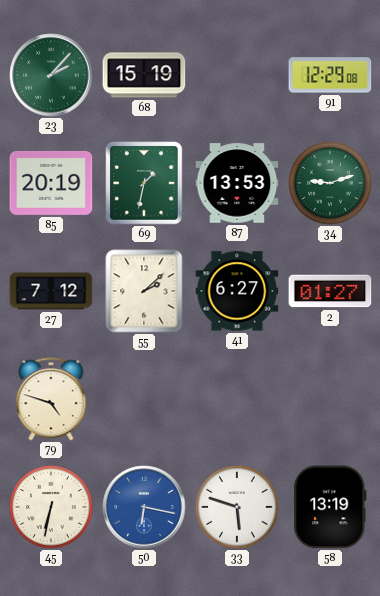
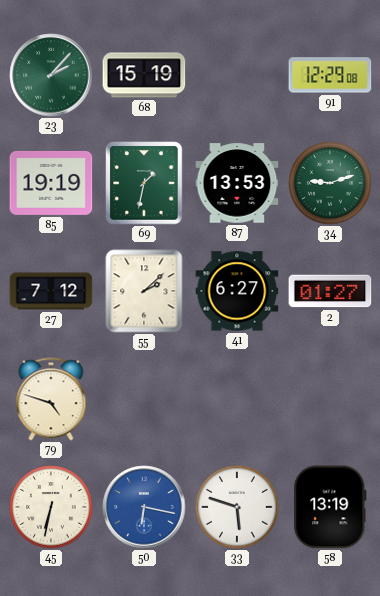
85: 20:19 -> 19:19
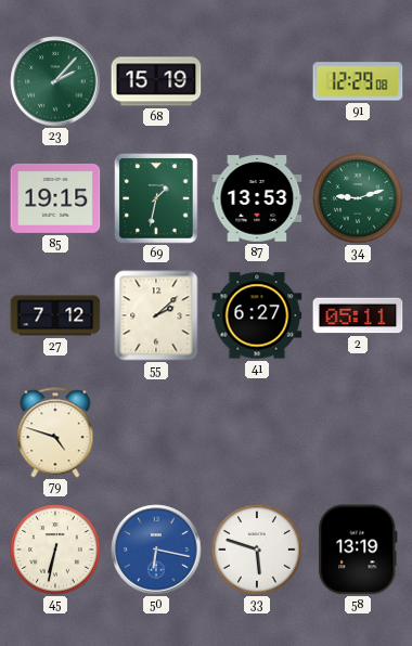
85: 19:19 -> 19:15
2: 01:27 -> 05:11
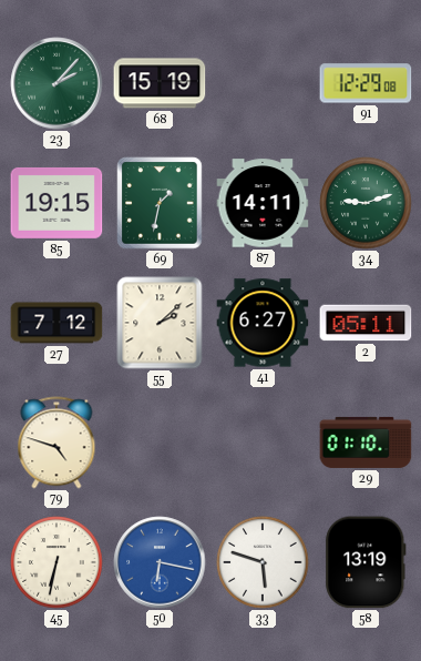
87: 13:53 -> 14:11
29: none -> 01:10
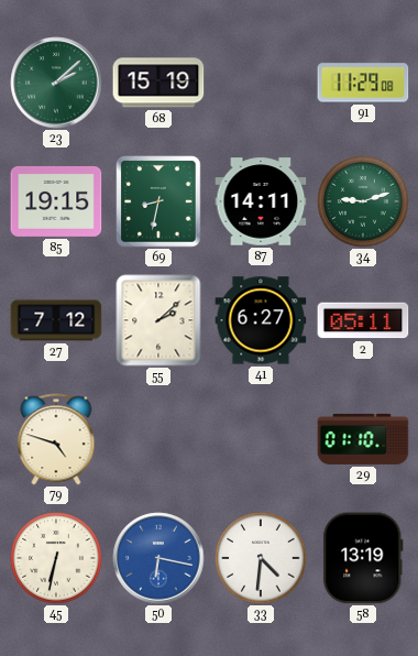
23: 2:07 -> 2:08
91: 12:29 -> 11:29
69: 1:32 -> 8:32
33: 5:48 -> 4:31
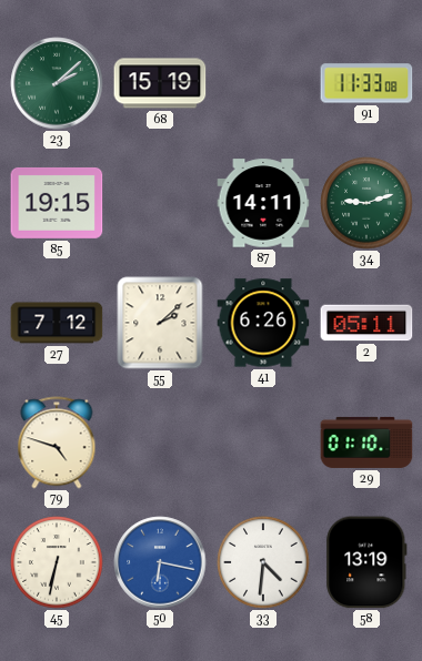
91: 11:29 -> 11:33
69: 8:32 -> none
41: 6:27 -> 6:26
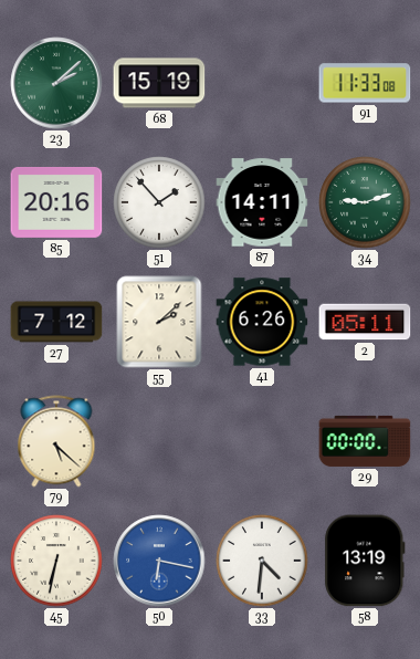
85: 19:15 -> 20:16
51: none -> 1:53
79: 4:48 -> 5:22
29: 01:10 -> 00:00
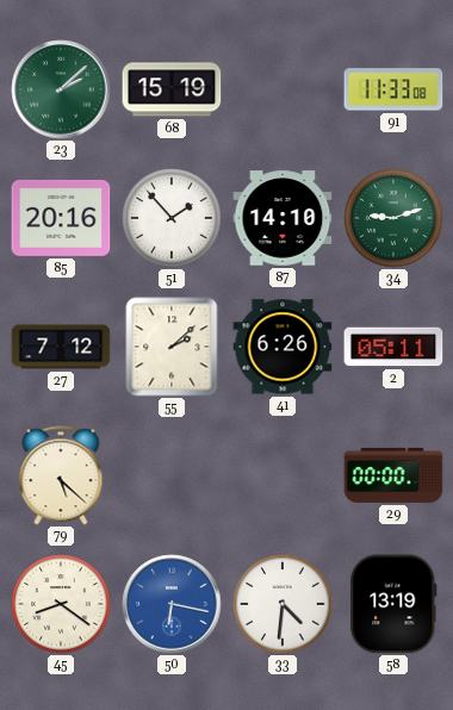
87: 14:11 -> 14:10
45: 6:32 -> 8:21
